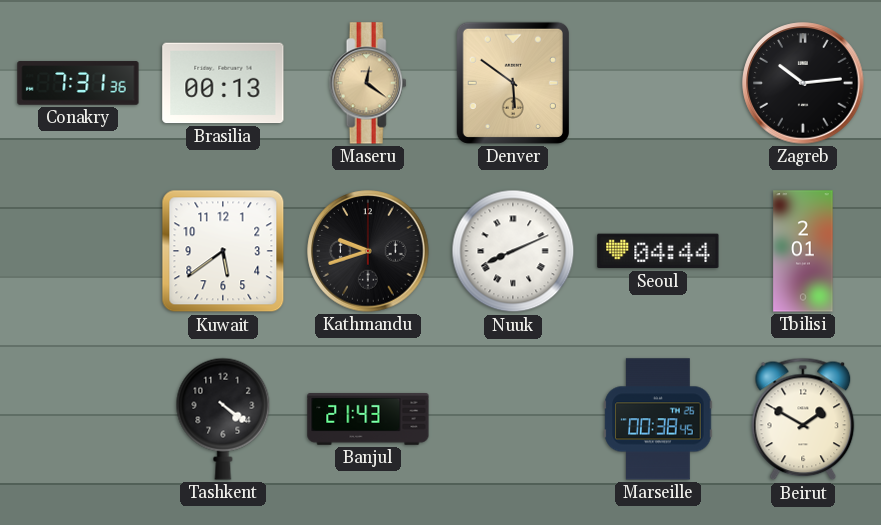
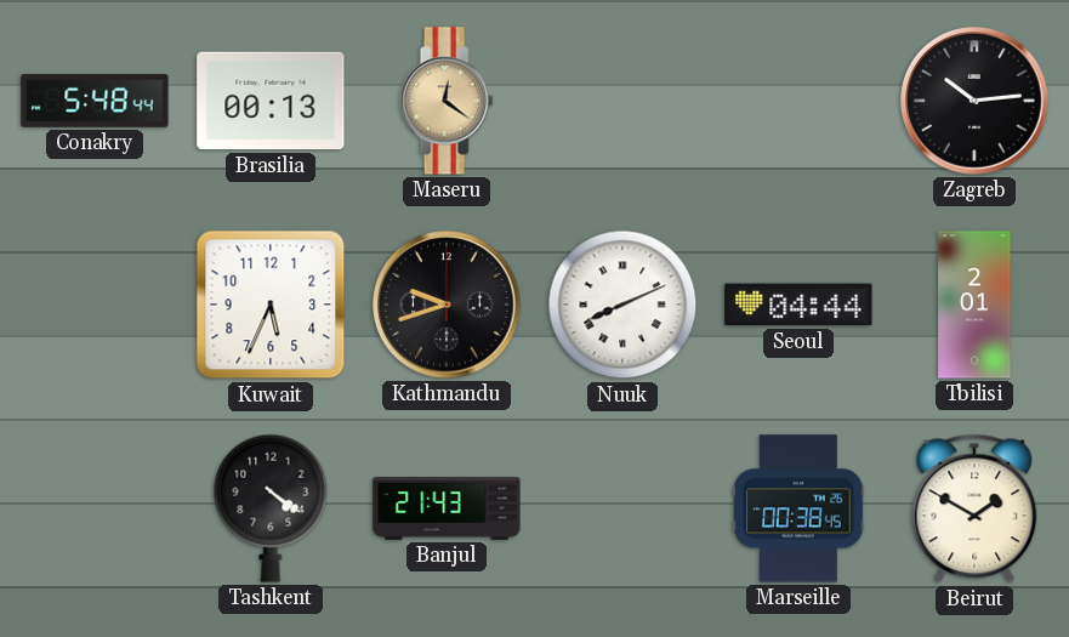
Conakry: 7:31 -> 5:48
Denver: 5:51 -> none
Kuwait: 5:39 -> 5:34
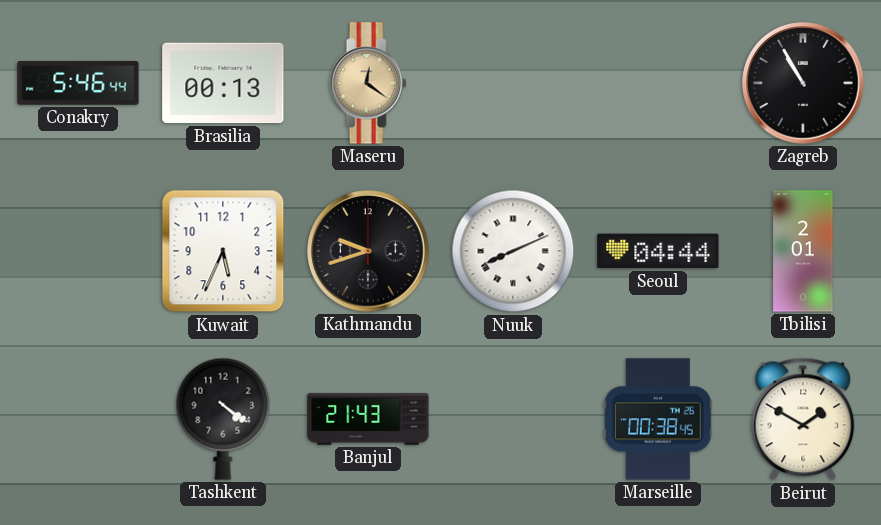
Conakry: 5:48 -> 5:46
Zagreb: 10:14 -> 10:55
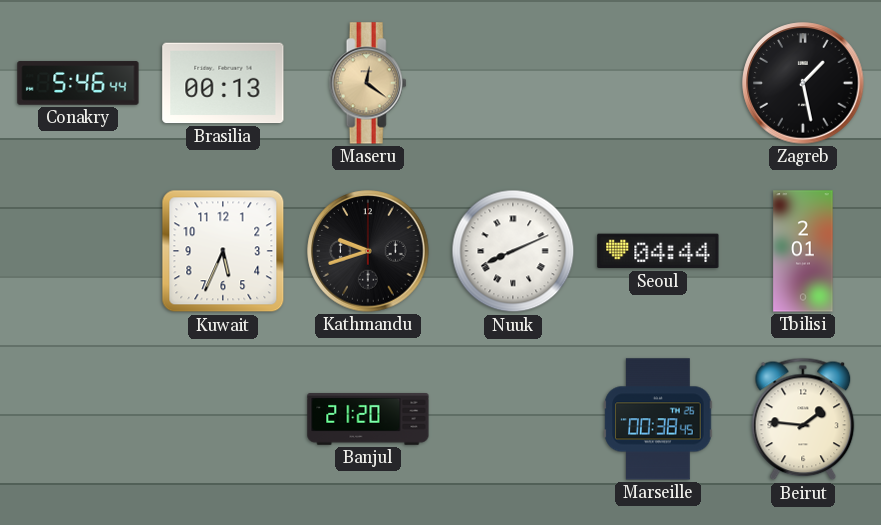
Zagreb: 10:55 -> 1:28
Tashkent: 4:21 -> none
Banjul: 21:43 -> 21:20
Beirut: 1:50 -> 1:46
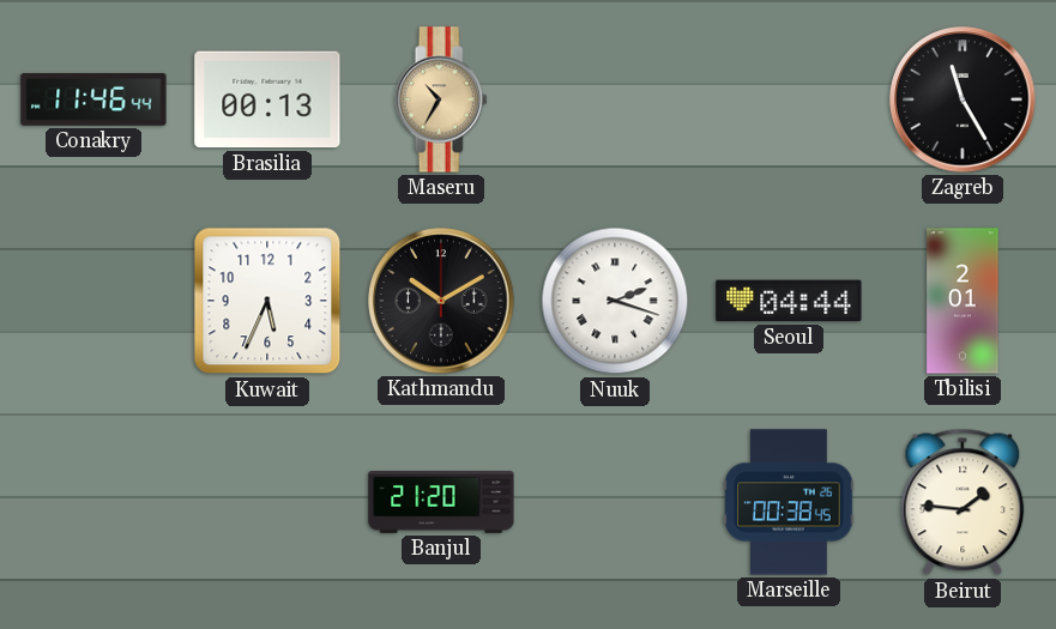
Conakry: 5:46 -> 11:46
Maseru: 12:21 -> 10:35
Zagreb: 1:28 -> 11:25
Kathmandu: 9:42 -> 10:10
Nuuk: 8:11 -> 2:18
